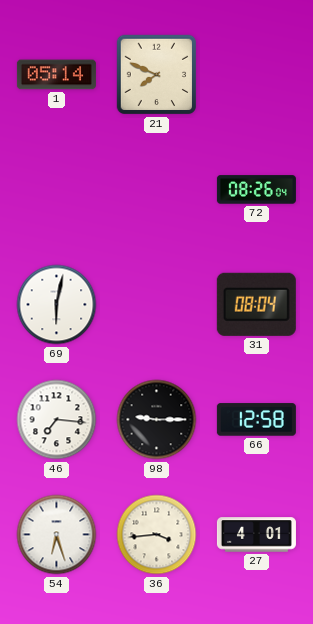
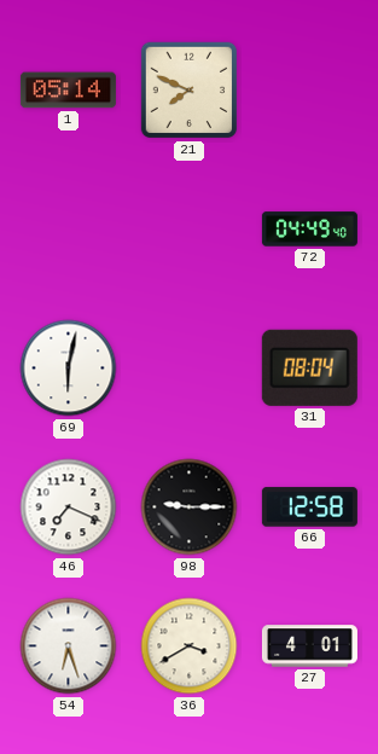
72: 08:26 -> 04:49
46: 7:16 -> 7:19
36: 3:44 -> 3:40
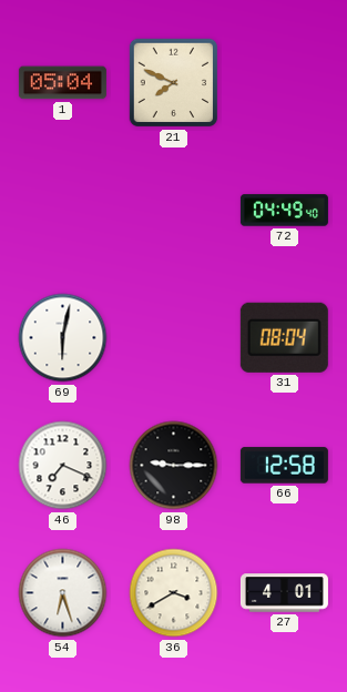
1: 05:14 -> 05:04
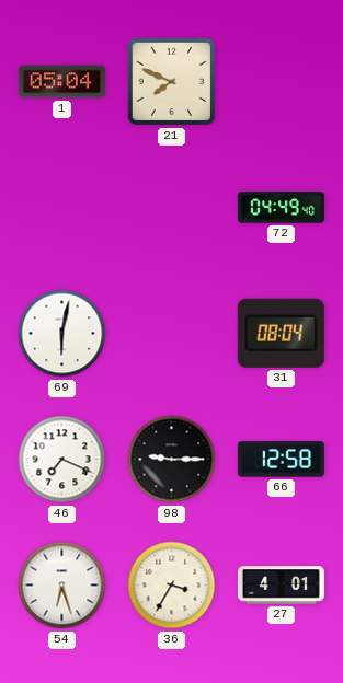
36: 3:40 -> 3:35
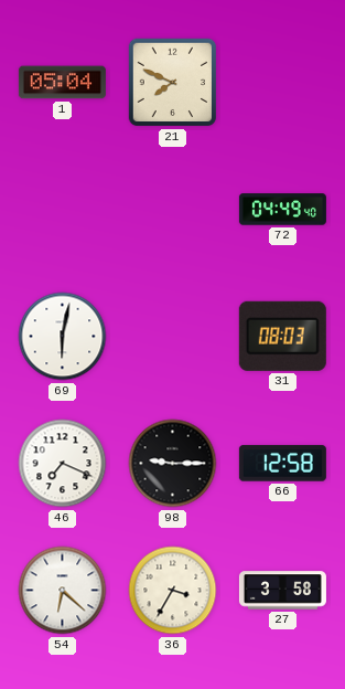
31: 08:04 -> 08:03
54: 6:27 -> 6:22
27: 4:01 -> 3:58
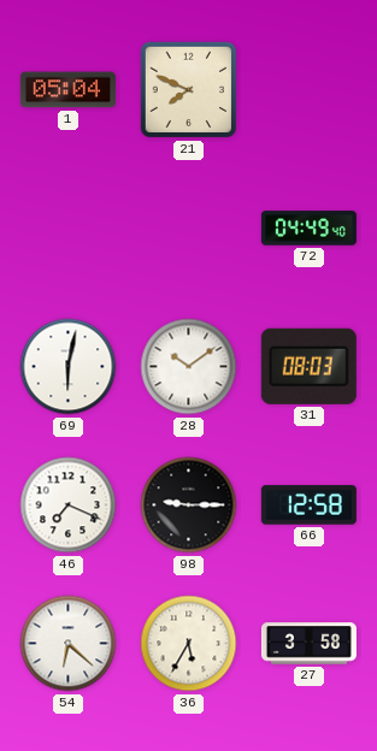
28: none -> 10:09
36: 3:35 -> 5:35
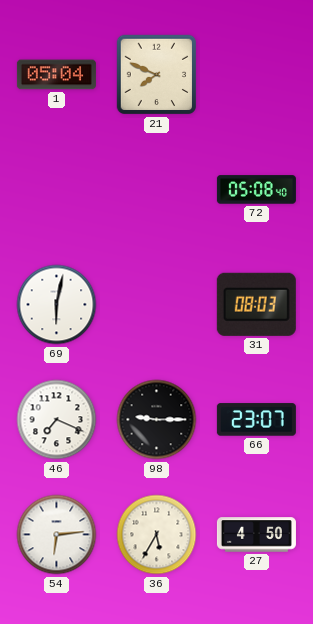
72: 04:49 -> 05:08
28: 10:09 -> none
66: 12:58 -> 23:07
54: 6:22 -> 6:14
27: 3:58 -> 4:50
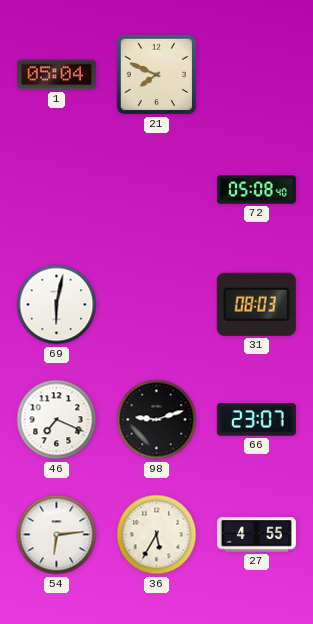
98: 9:15 -> 9:12
27: 4:50 -> 4:55
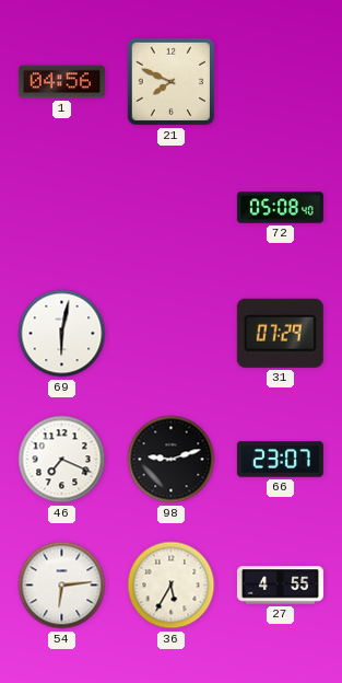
1: 05:04 -> 04:56
31: 08:03 -> 07:29
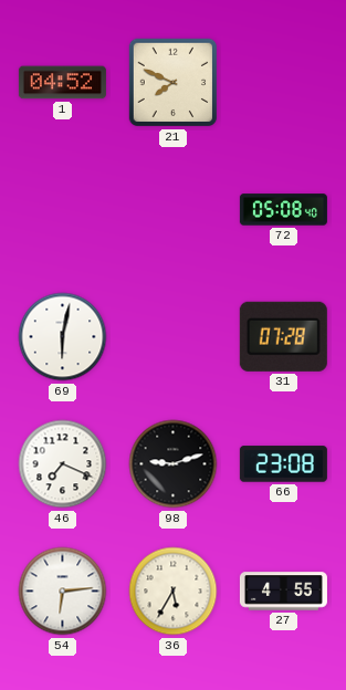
1: 04:56 -> 04:52
31: 07:29 -> 07:28
66: 23:07 -> 23:08
